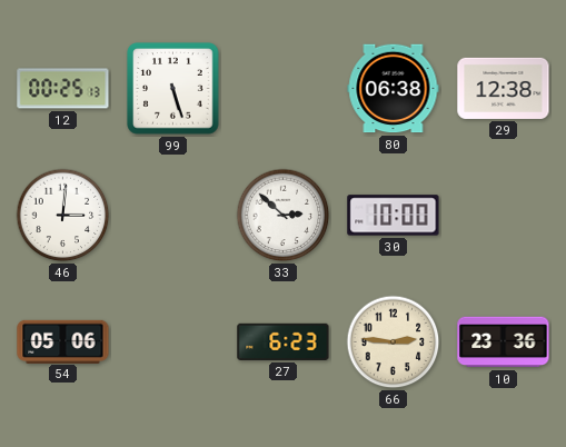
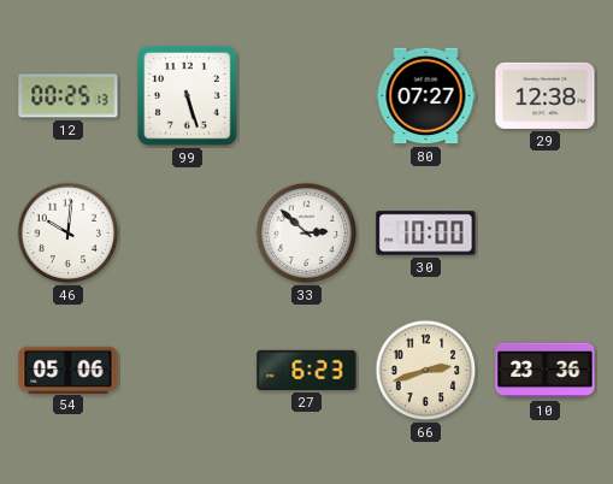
80: 06:38 -> 07:27
46: 3:01 -> 10:01
66: 2:46 -> 2:42
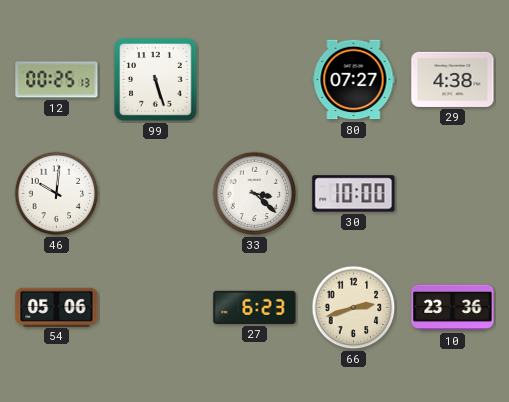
29: 12:38 -> 4:38
33: 2:52 -> 3:22
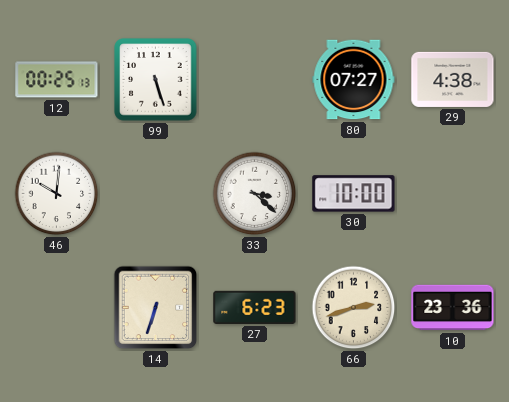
54: 05:06 -> none
14: none -> 6:33
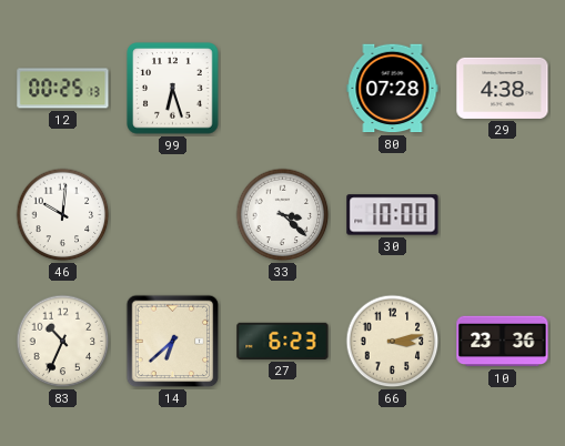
99: 5:27 -> 6:27
80: 07:27 -> 07:28
83: none -> 10:34
14: 6:33 -> 6:38
66: 2:42 -> 3:13
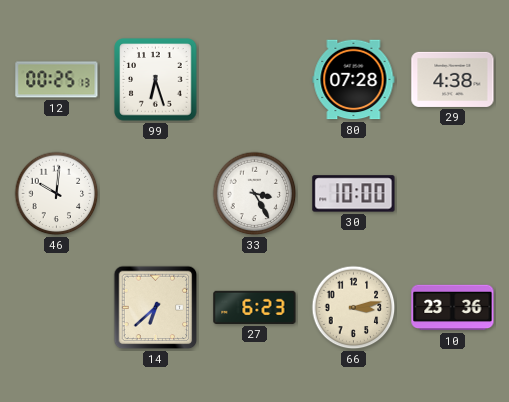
33: 3:22 -> 3:25
83: 10:34 -> none
